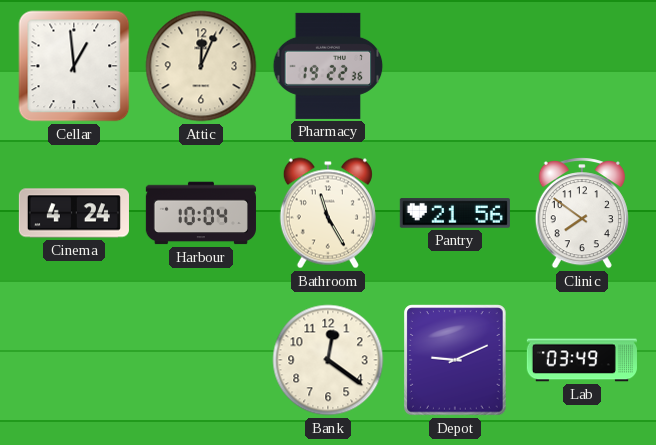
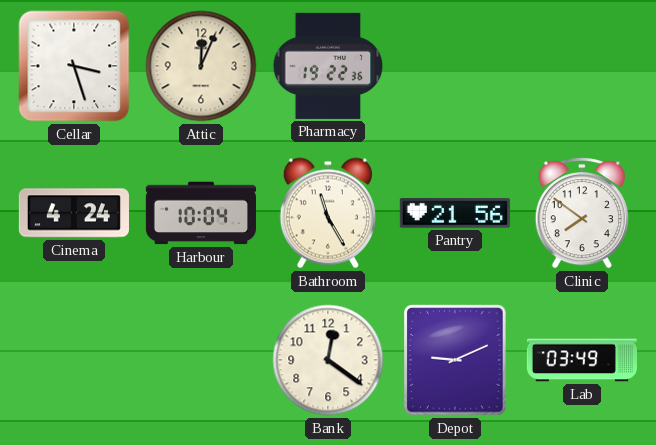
Cellar: 12:59 -> 3:27
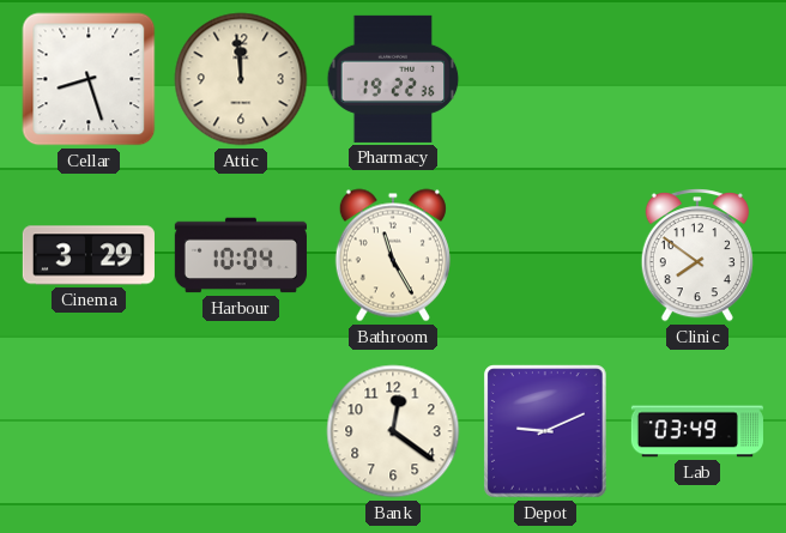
Cellar: 3:27 -> 8:27
Attic: 12:04 -> 11:59
Cinema: 4:24 -> 3:29
Pantry: 21:56 -> none
